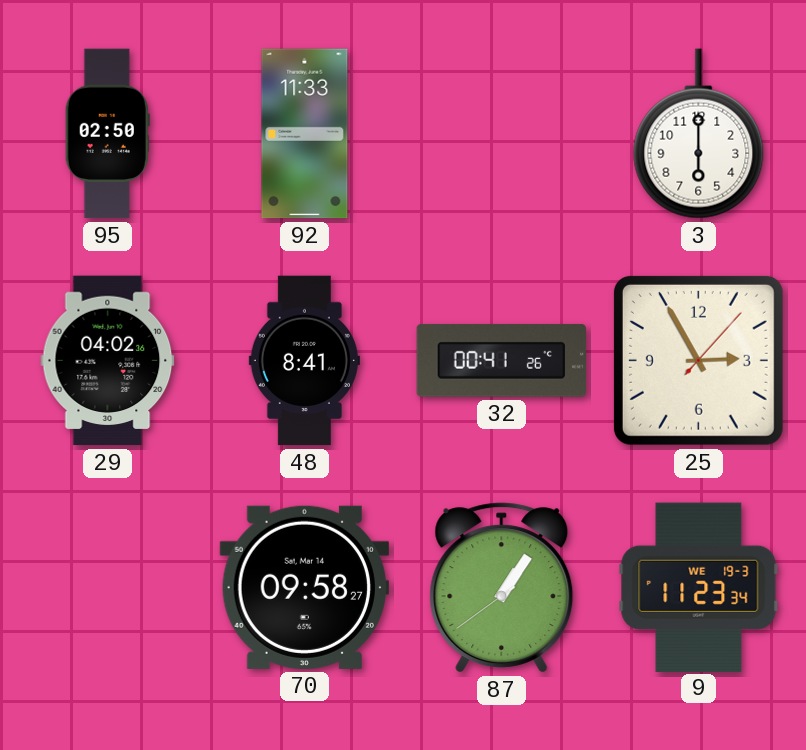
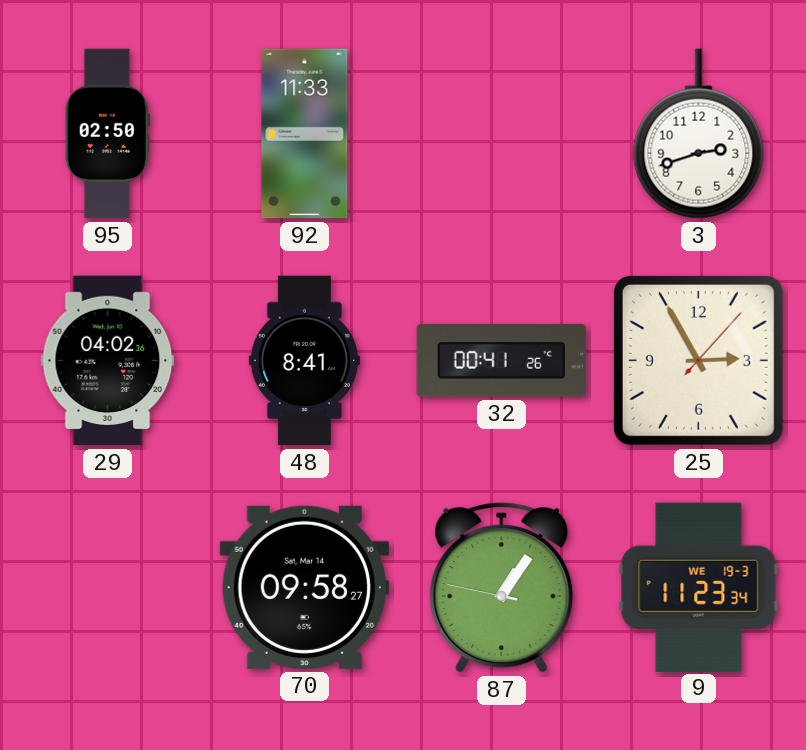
3: 6:00 -> 2:42
87: 1:05:39 -> 1:05:47
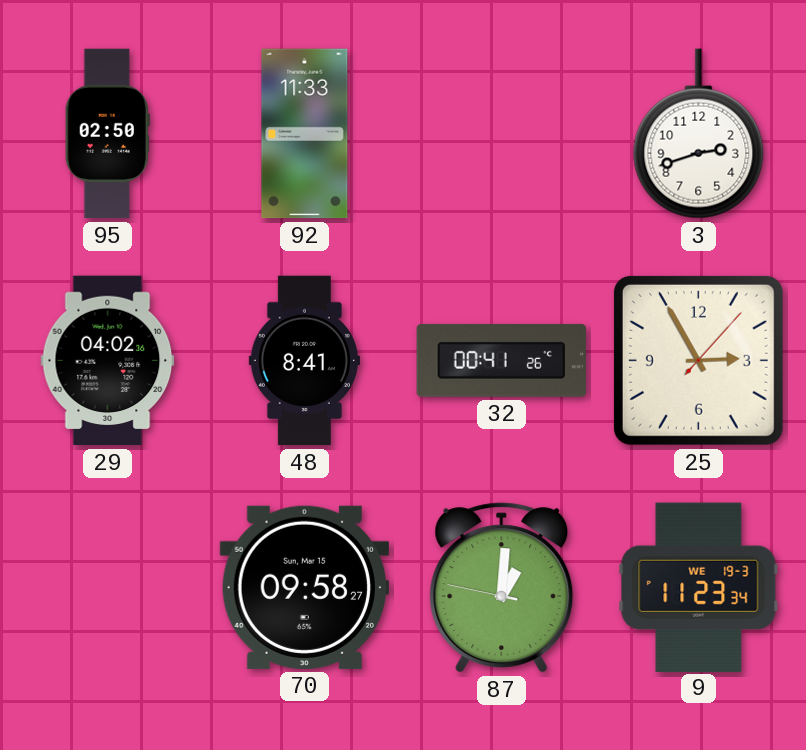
70 date: Sat, Mar 14 -> Sun, Mar 15
87: 1:05 -> 1:00
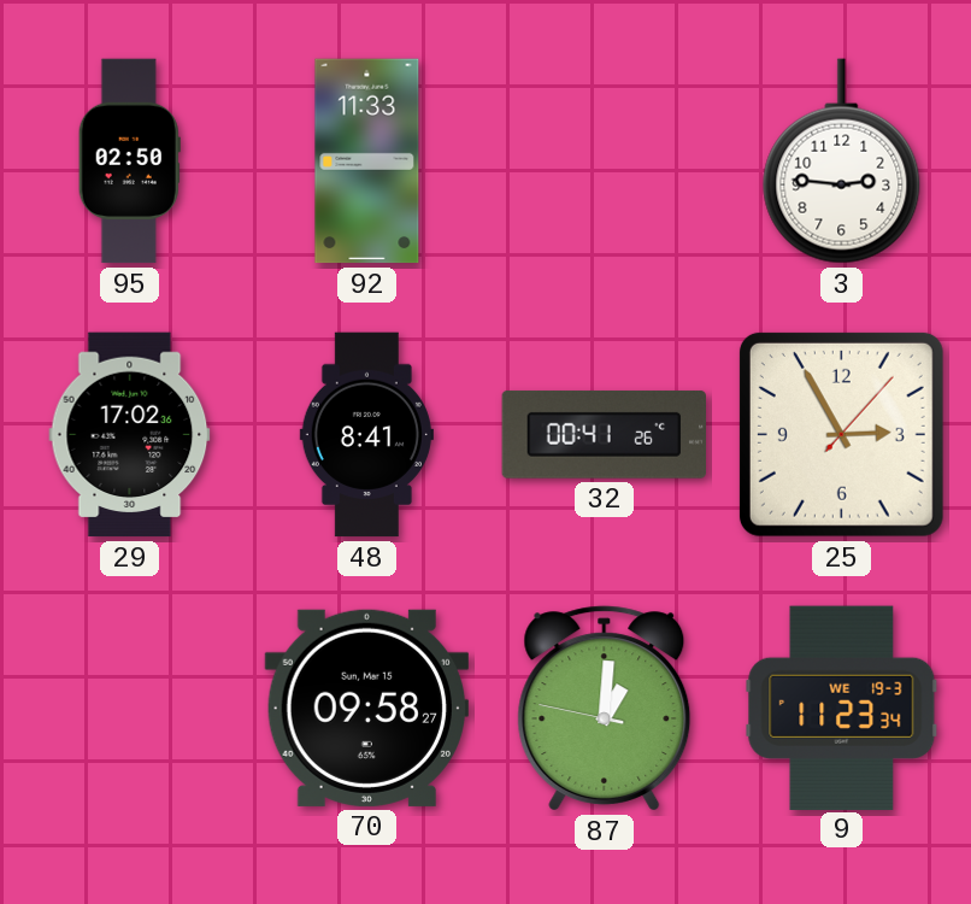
3: 2:42 -> 2:46
29: 04:02 -> 17:02
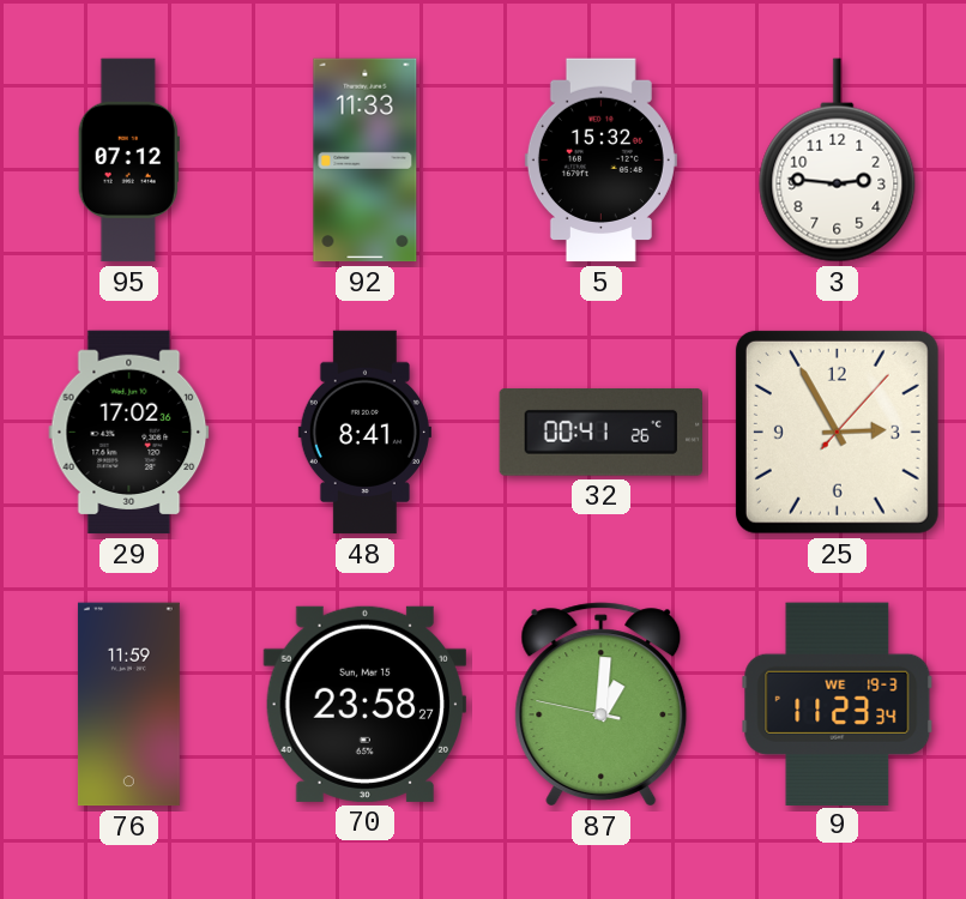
95: 02:50 -> 07:12
5: none -> 15:32
76: none -> 11:59
70: 09:58 -> 23:58
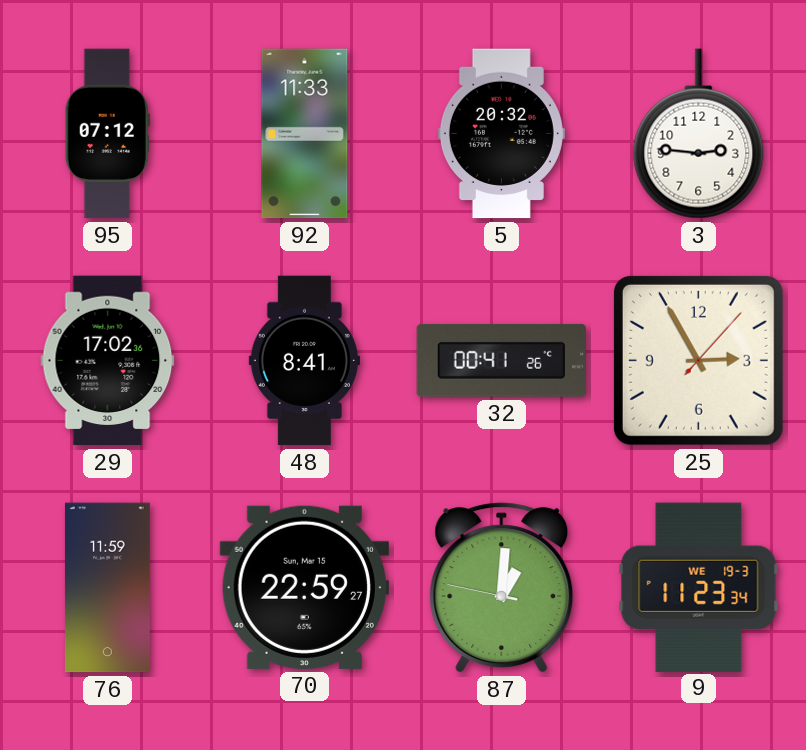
5: 15:32 -> 20:32
70: 23:58 -> 22:59
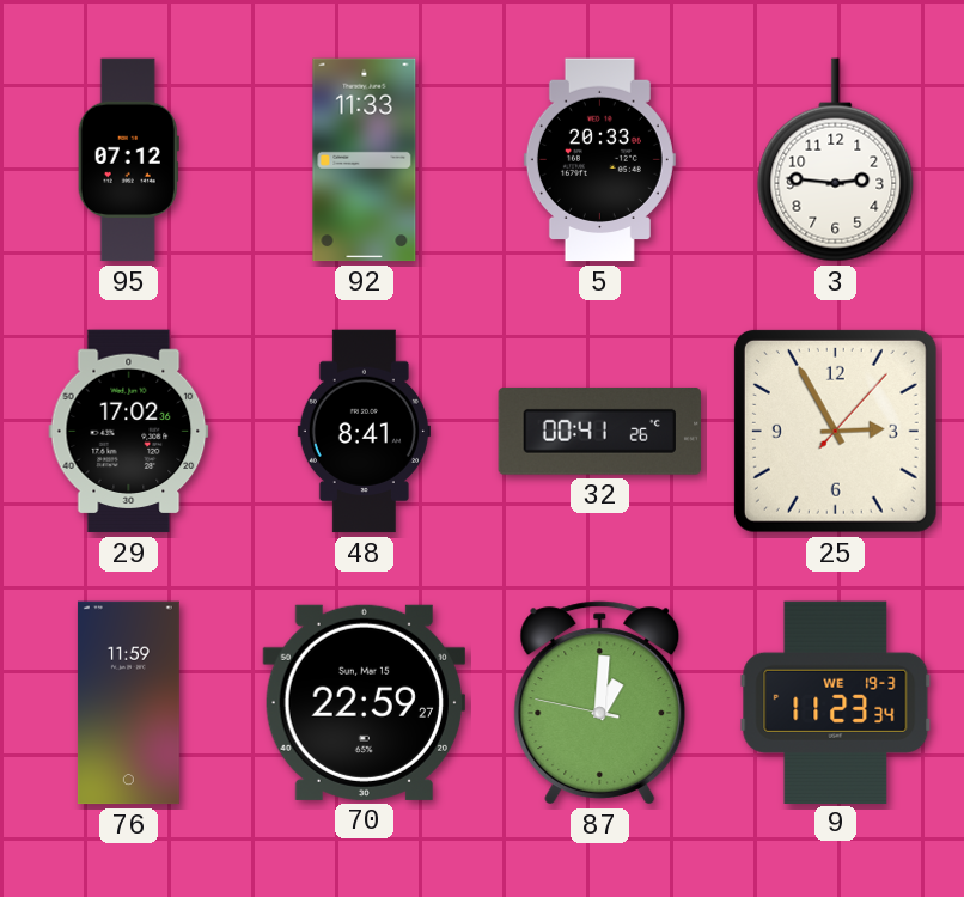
5: 20:32 -> 20:33
